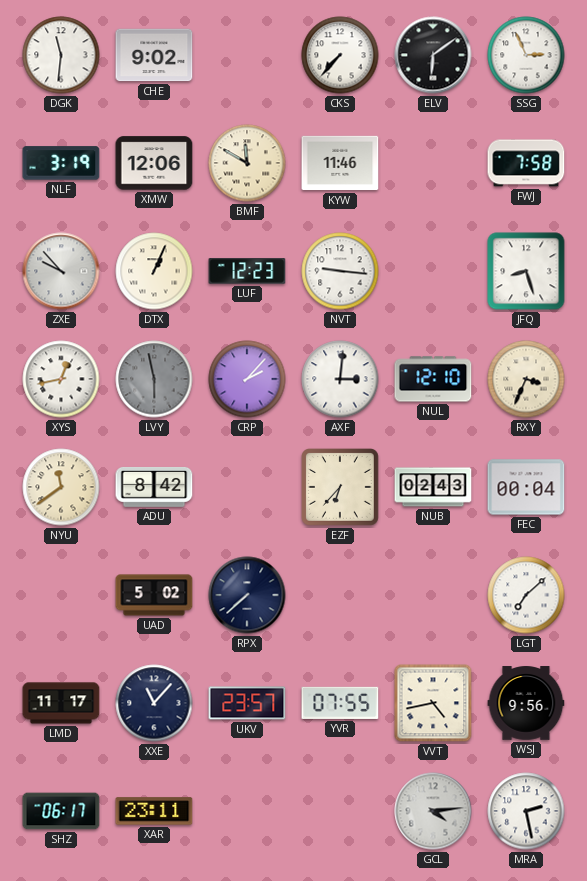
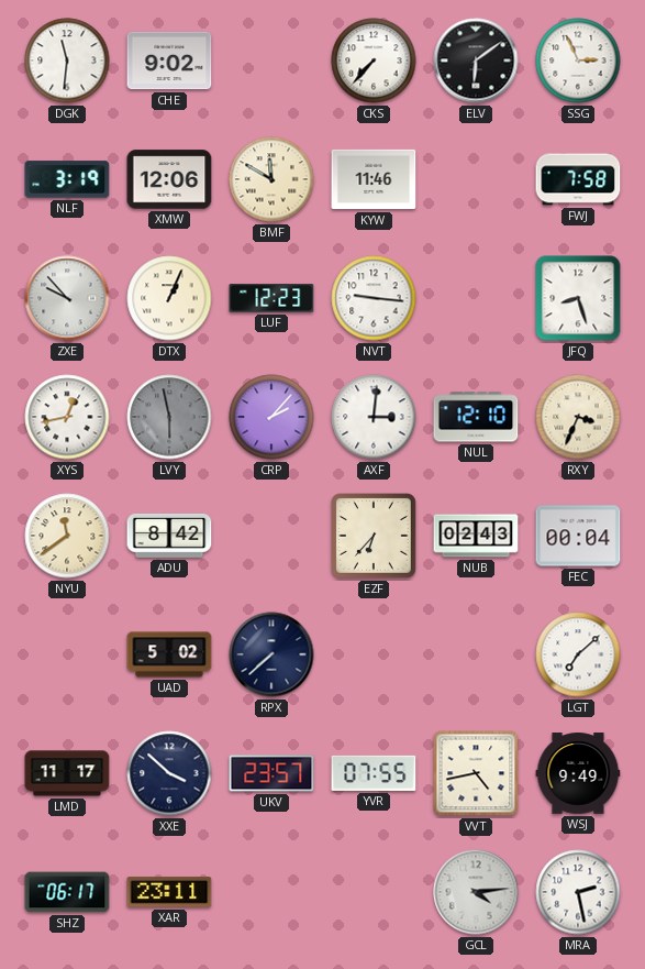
XXE: 11:07 -> 3:52
WSJ: 9:56 -> 9:49
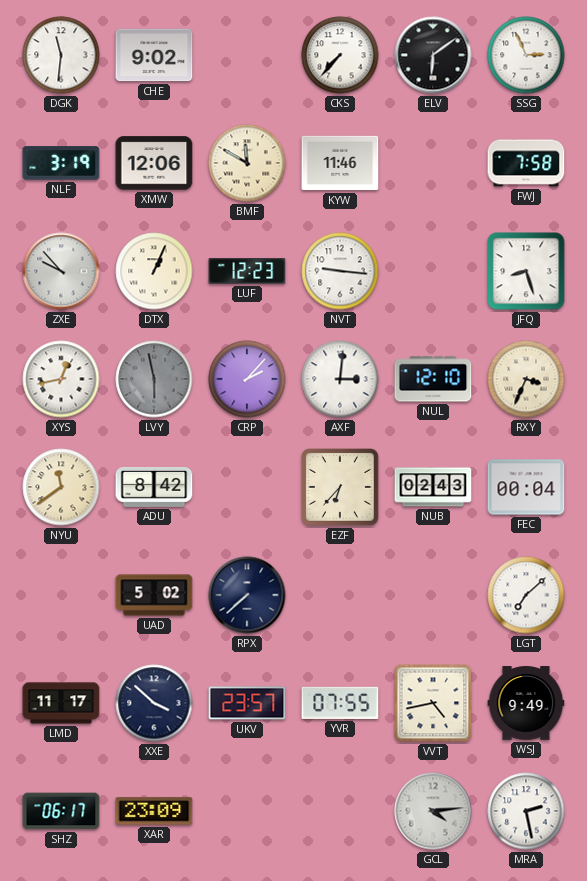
XAR: 23:11 -> 23:09
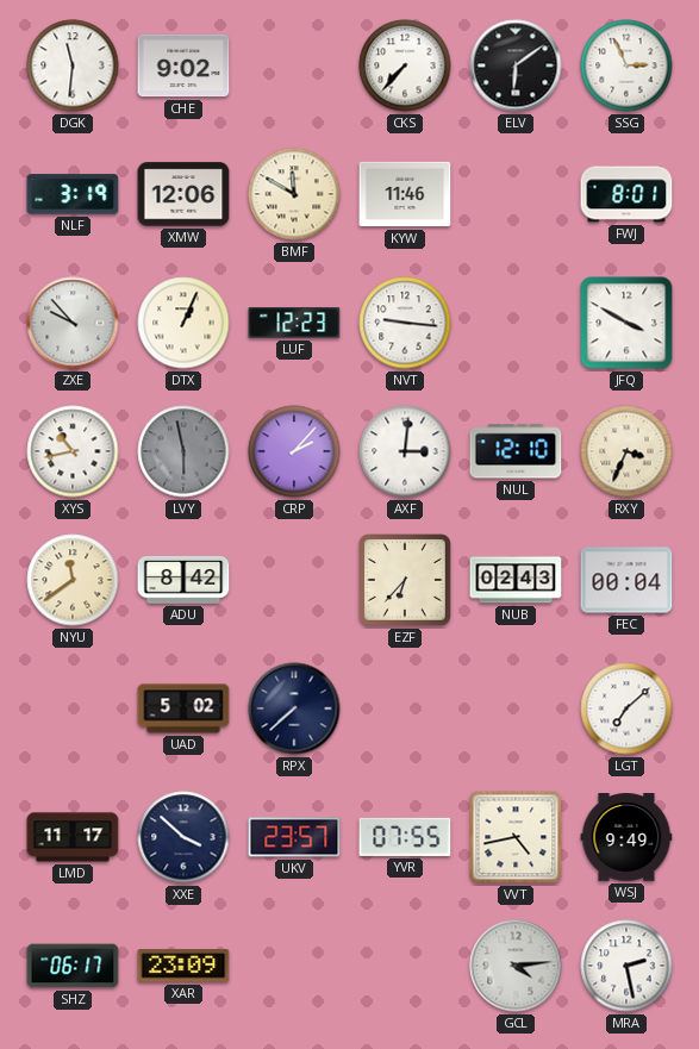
FWJ: 7:58 -> 8:01
JFQ: 8:27 -> 3:50
XYS: 12:43 -> 10:43
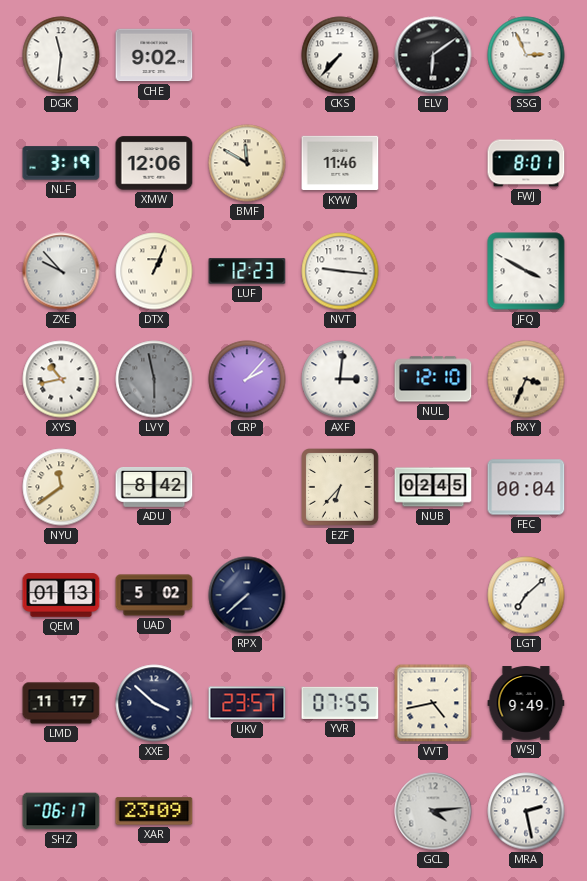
NUB: 02:43 -> 02:45
QEM: none -> 01:13
